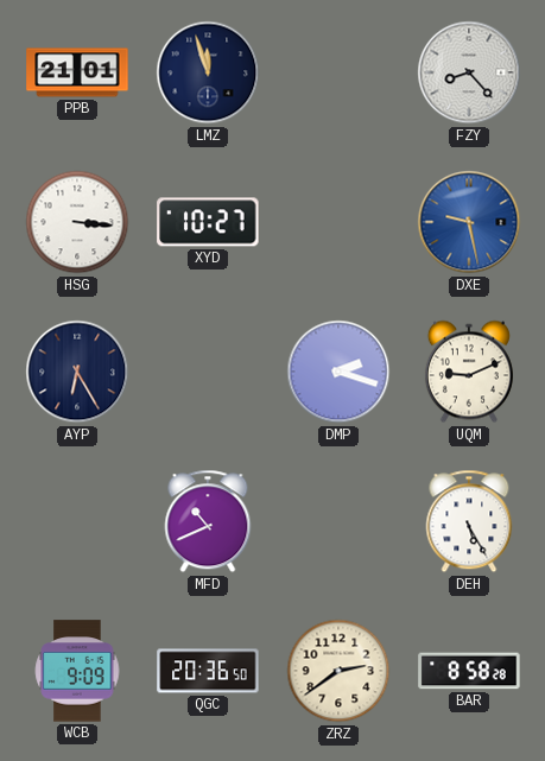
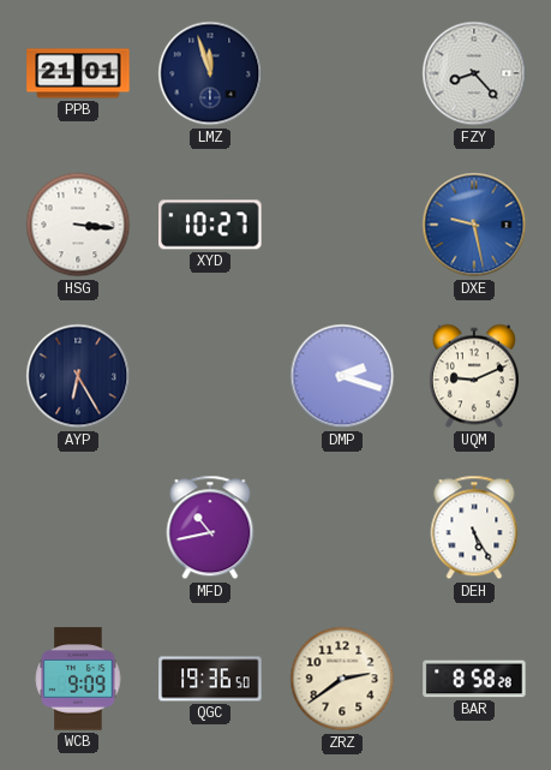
MFD: 10:41 -> 10:43
QGC: 20:36 -> 19:36
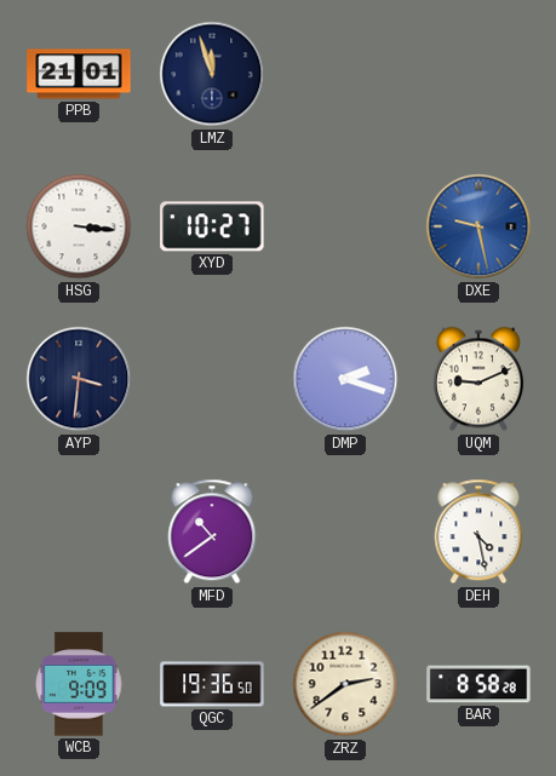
FZY: 8:23 -> none
AYP: 6:25 -> 3:31
MFD: 10:43 -> 10:39
DEH: 5:25 -> 4:28
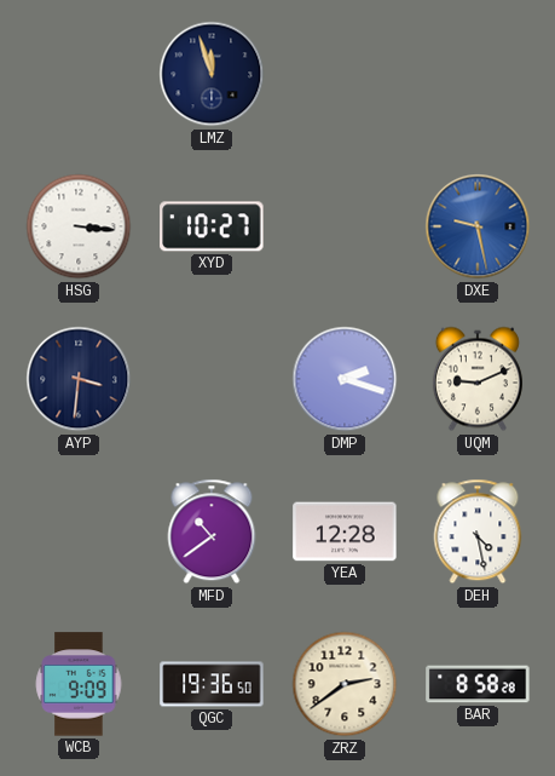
PPB: 21:01 -> none
YEA: none -> 12:28
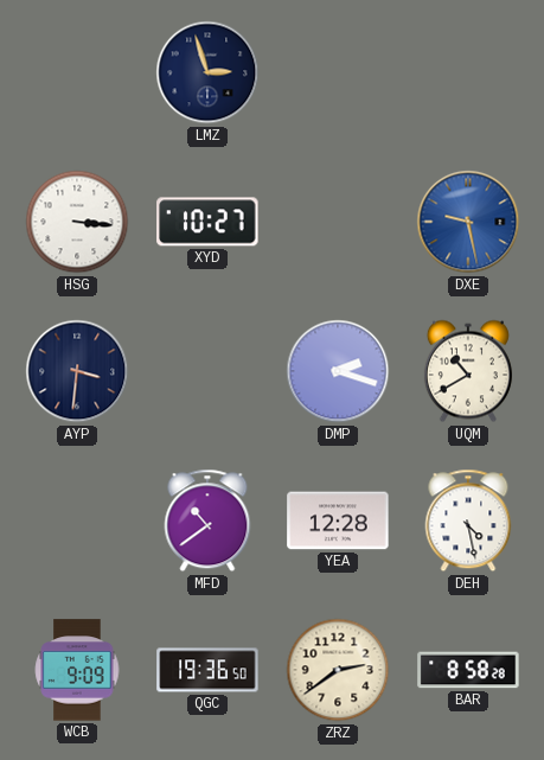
LMZ: 11:57 -> 2:57
UQM: 9:11 -> 10:40
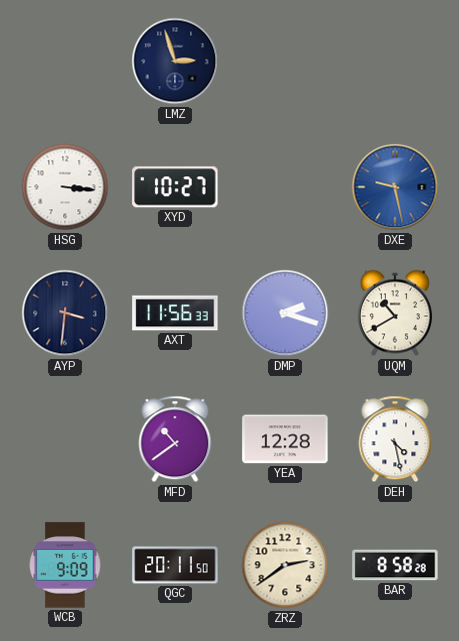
AXT: none -> 11:56
QGC: 19:36 -> 20:11
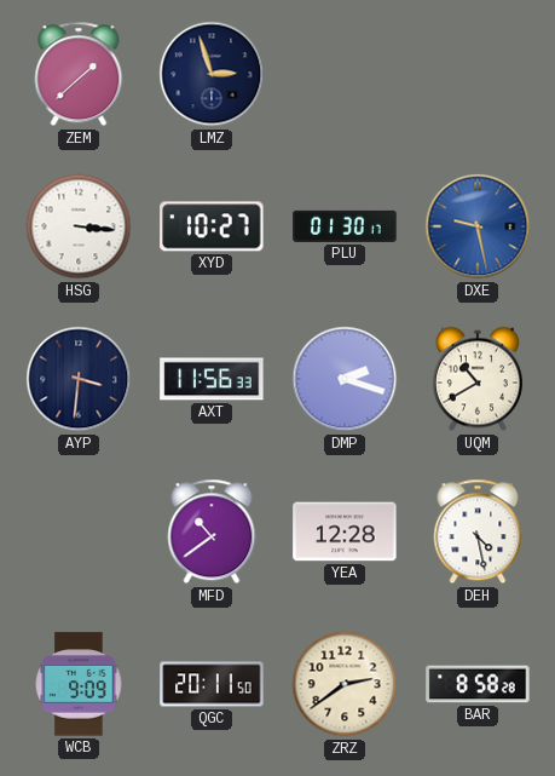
ZEM: none -> 1:38
PLU: none -> 01:30
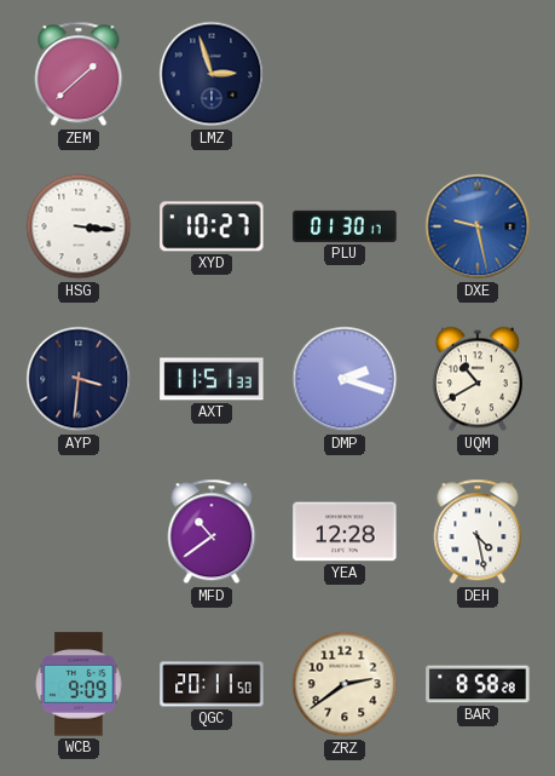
AXT: 11:56 -> 11:51
